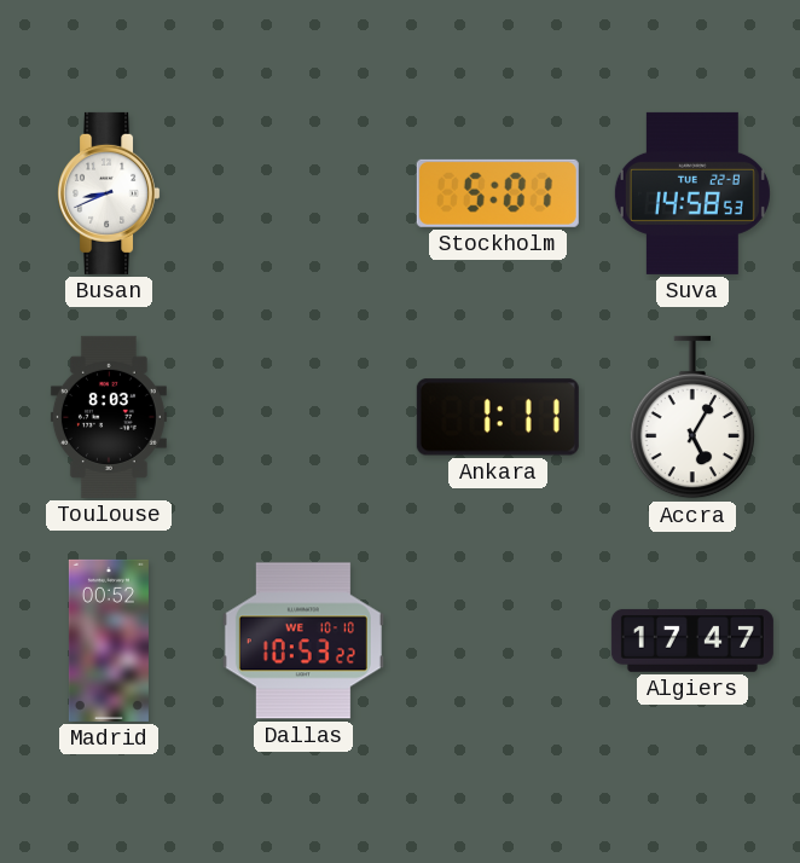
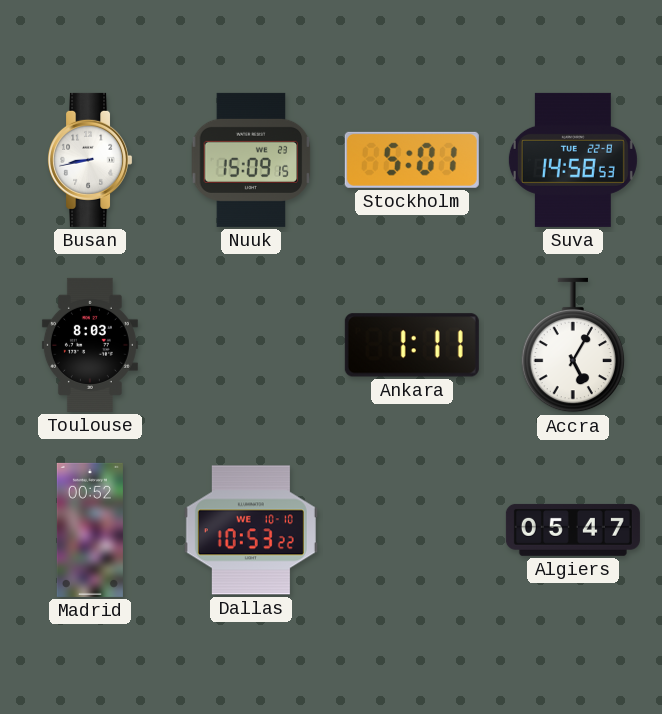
Busan: 8:41 -> 8:43
Nuuk: none -> 15:09
Algiers: 17:47 -> 05:47
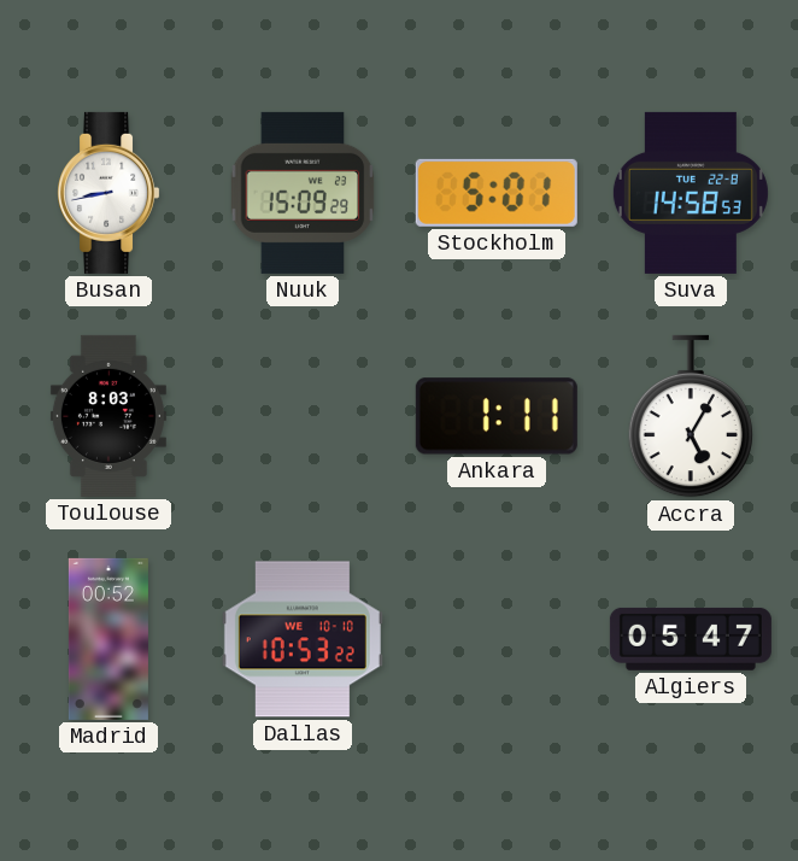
Nuuk: 15:09:15 -> 15:09:29
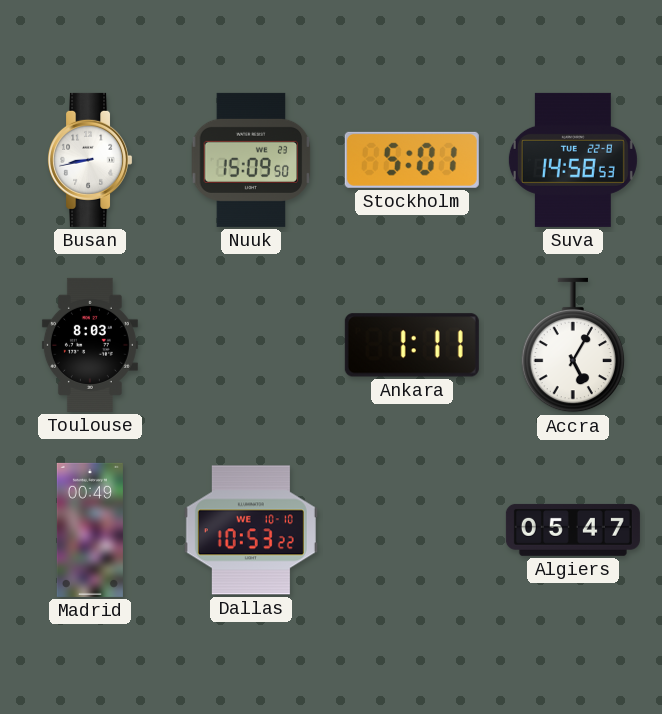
Nuuk: 15:09:29 -> 15:09:50
Madrid: 00:52 -> 00:49
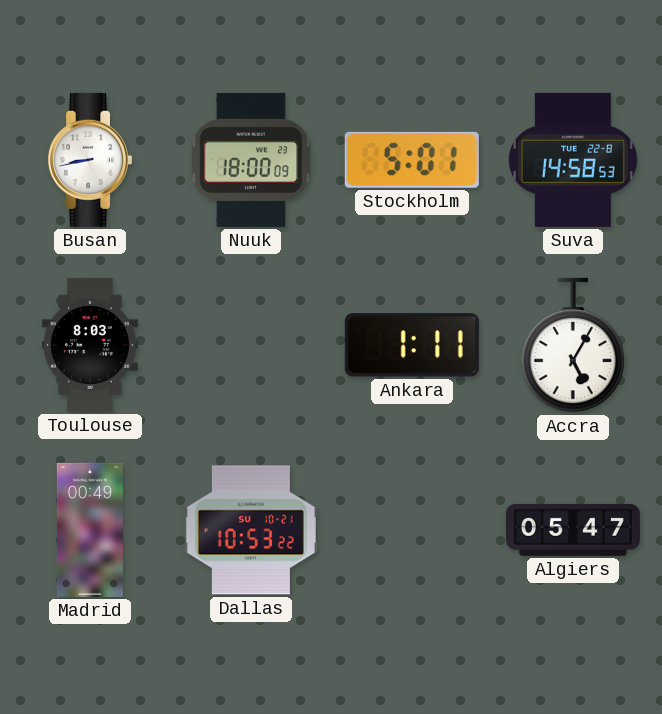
Nuuk: 15:09 -> 18:00
Dallas date: WE 10-10 -> SU 10-21
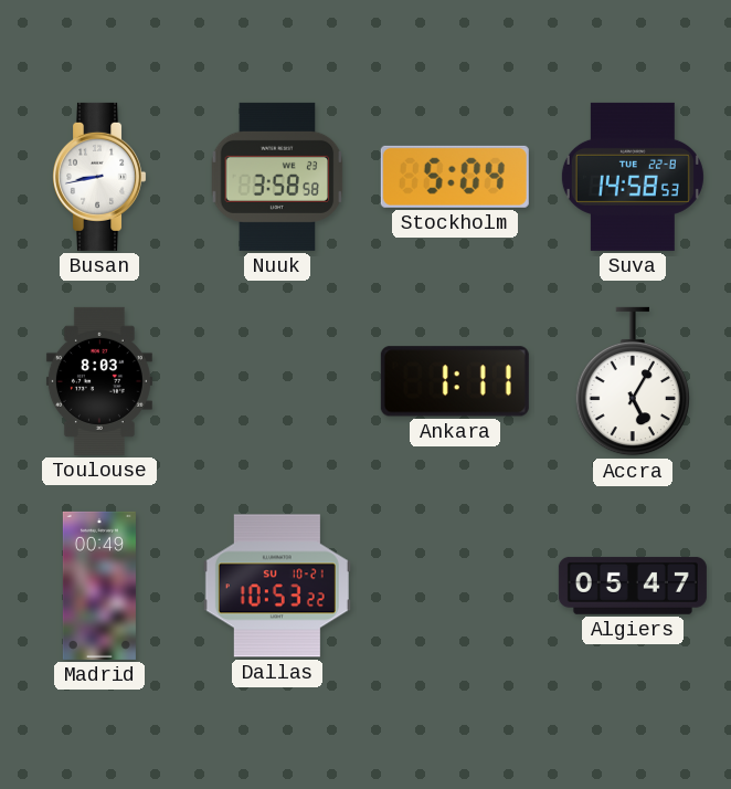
Nuuk: 18:00 -> 3:58
Stockholm: 5:01 -> 5:04
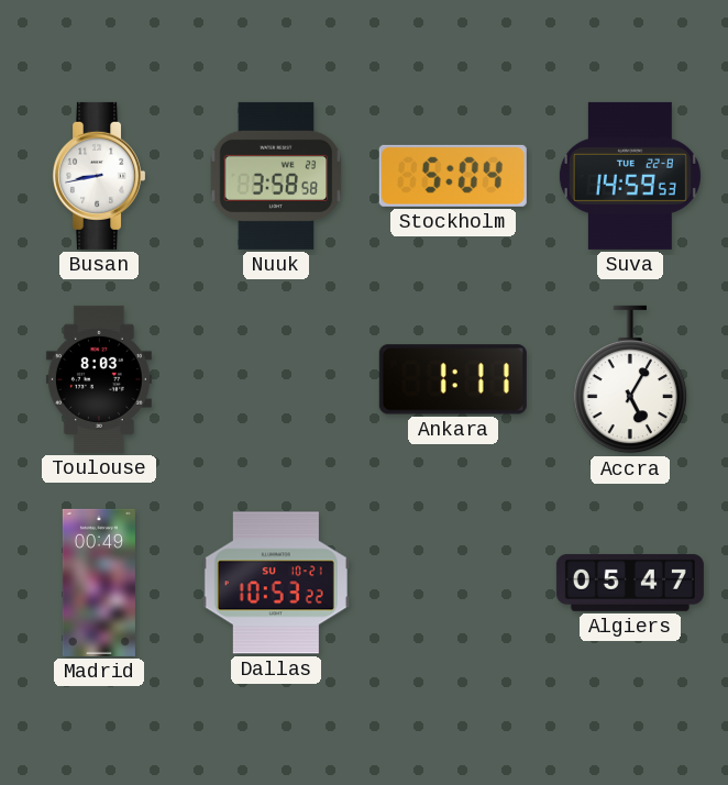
Suva: 14:58 -> 14:59
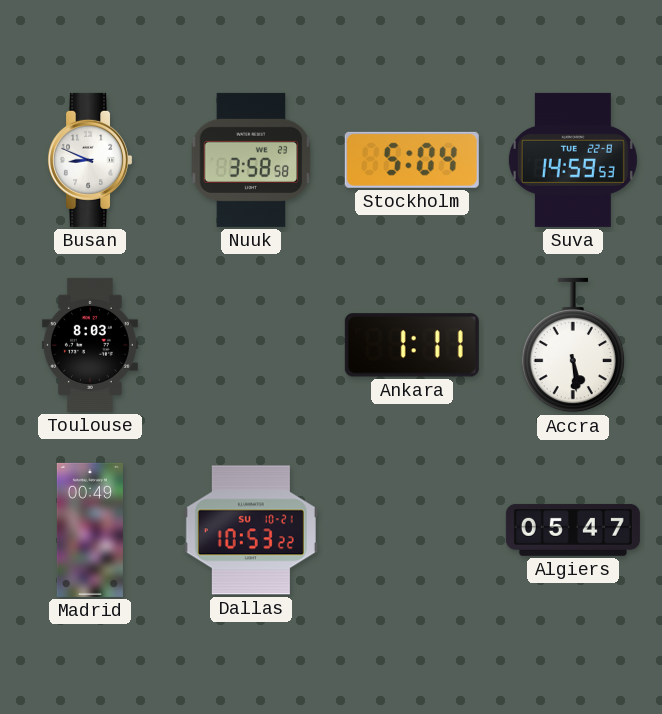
Busan: 8:43 -> 8:49
Accra: 5:05 -> 5:29
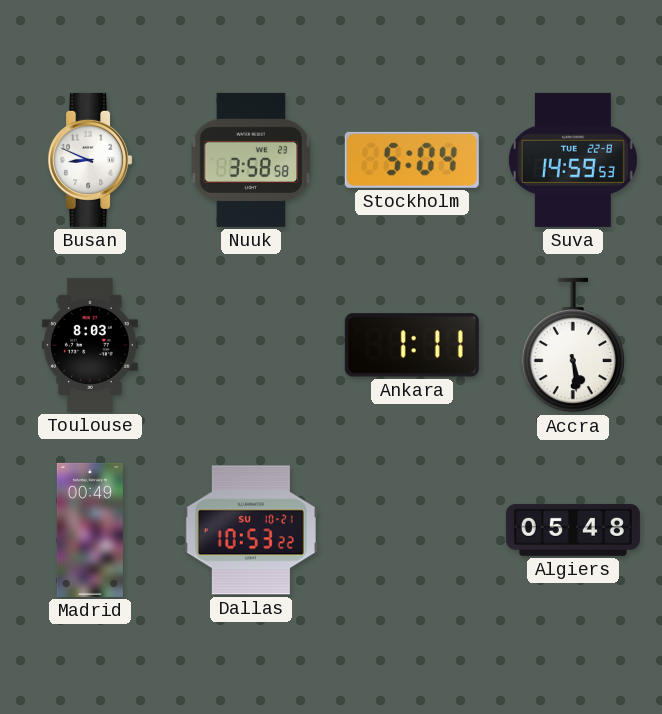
Algiers: 05:47 -> 05:48
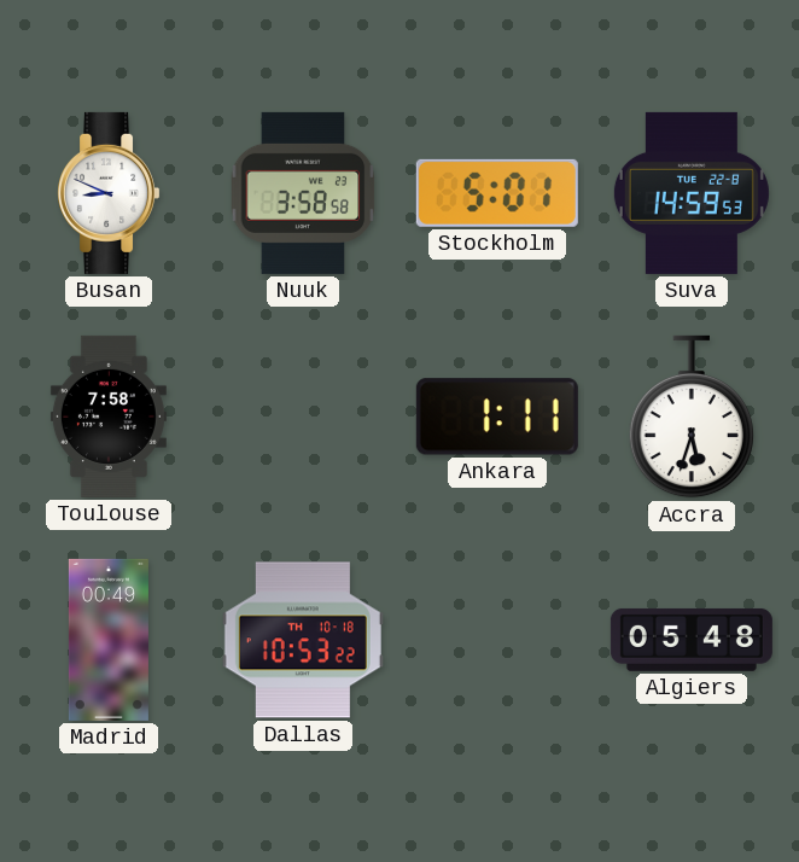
Stockholm: 5:04 -> 5:01
Toulouse: 8:03 -> 7:58
Accra: 5:29 -> 5:33
Dallas date: SU 10-21 -> TH 10-18
